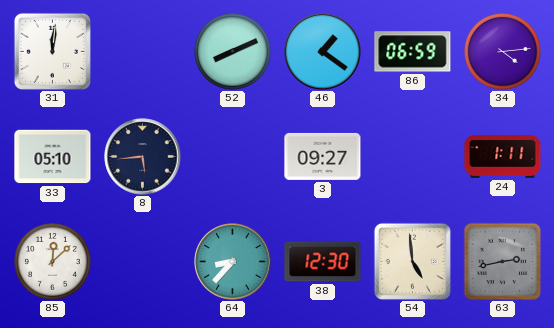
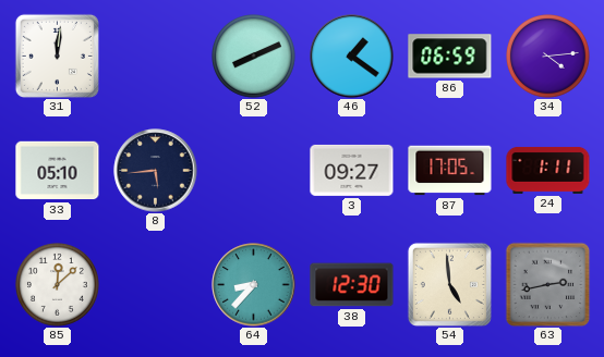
87: none -> 17:05
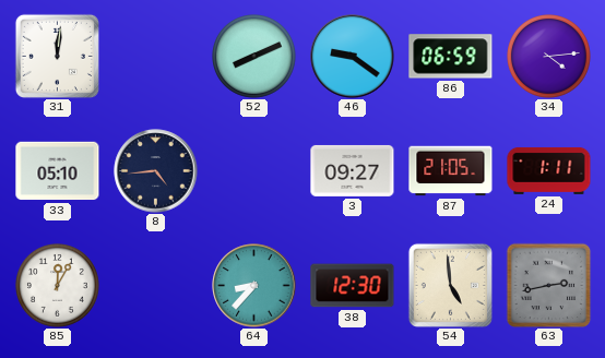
46: 1:21 -> 9:21
8: 5:44 -> 4:44
87: 17:05 -> 21:05
85: 12:08 -> 12:05
